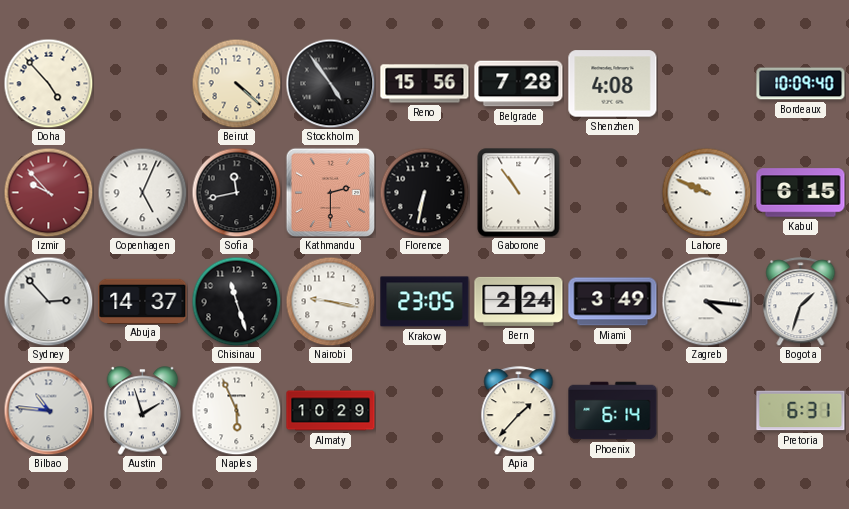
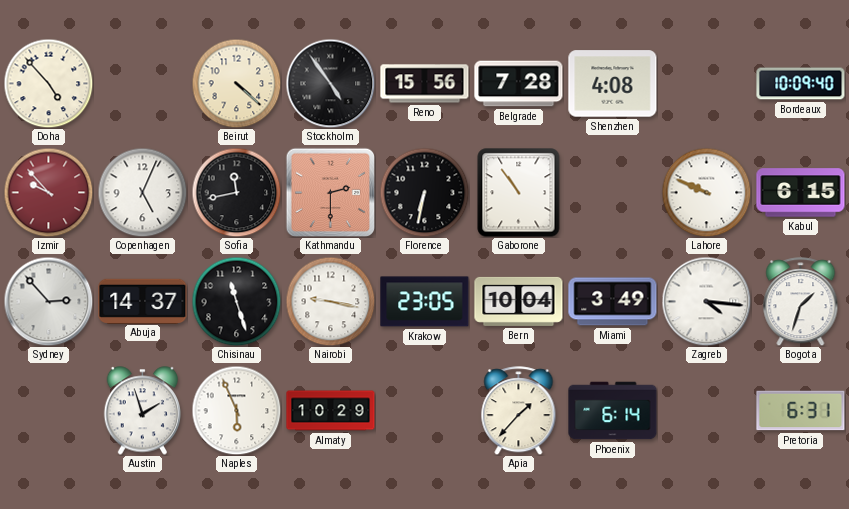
Bern: 2:24 -> 10:04
Bilbao: 10:46 -> none
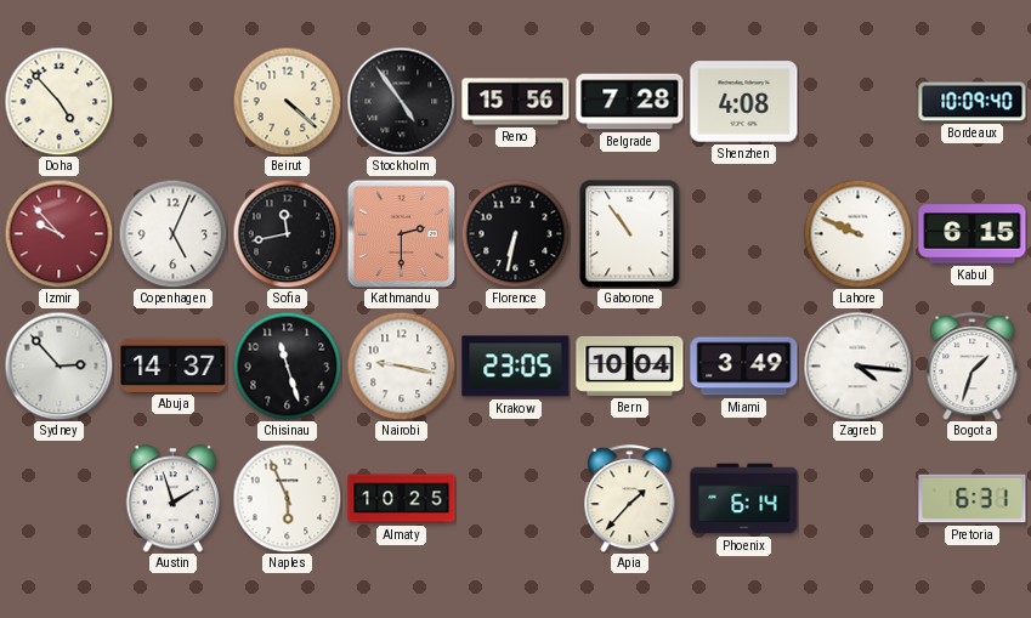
Almaty: 10:29 -> 10:25
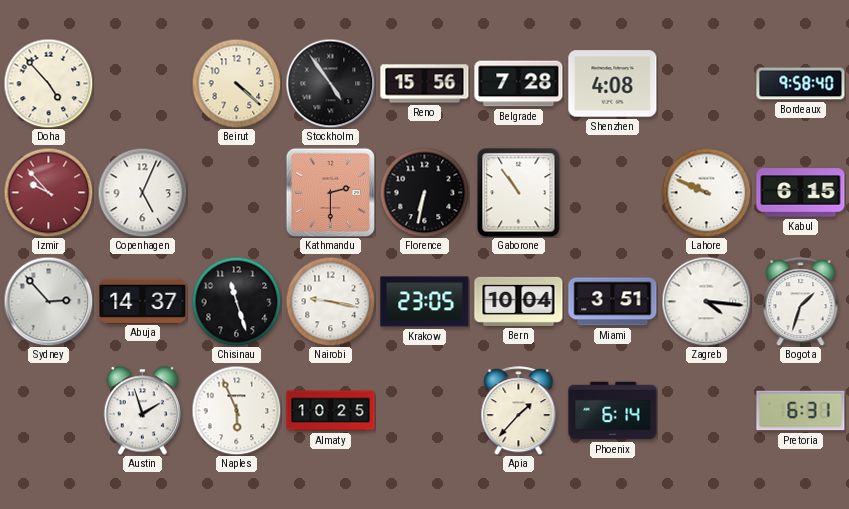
Bordeaux: 10:09 -> 9:58
Sofia: 11:43 -> none
Miami: 3:49 -> 3:51
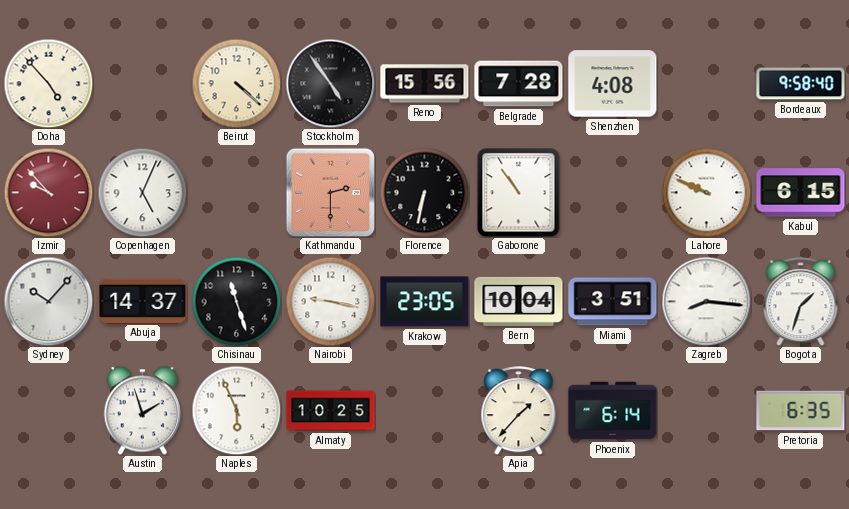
Sydney: 2:53 -> 10:07
Zagreb: 4:16 -> 8:16
Pretoria: 6:31 -> 6:35
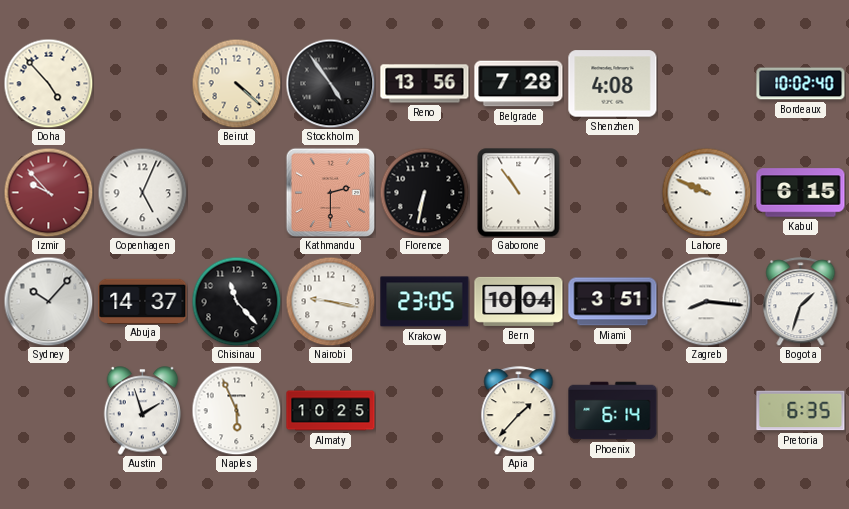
Reno: 15:56 -> 13:56
Bordeaux: 9:58 -> 10:02
Chisinau: 11:27 -> 11:23
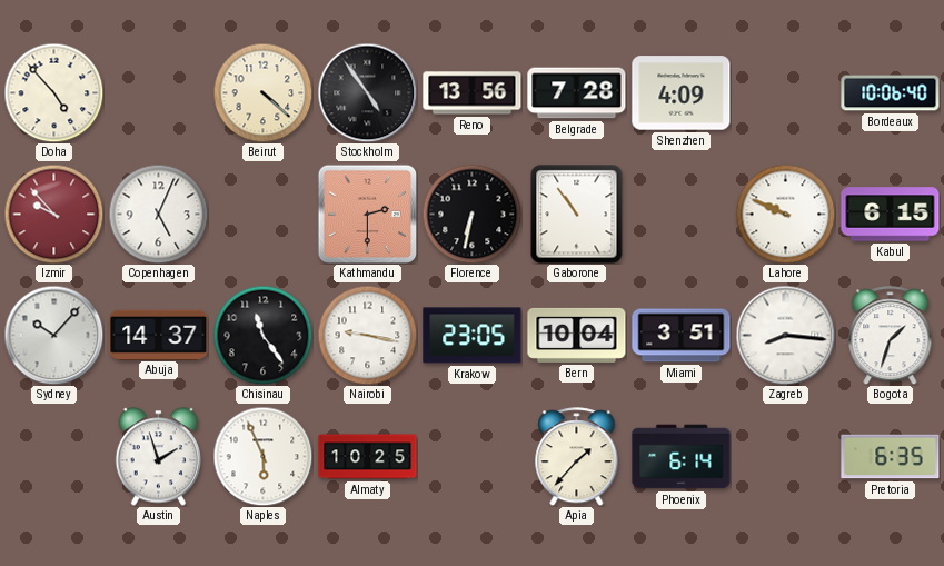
Shenzhen: 4:08 -> 4:09
Bordeaux: 10:02 -> 10:06
Chisinau: 11:23 -> 11:24
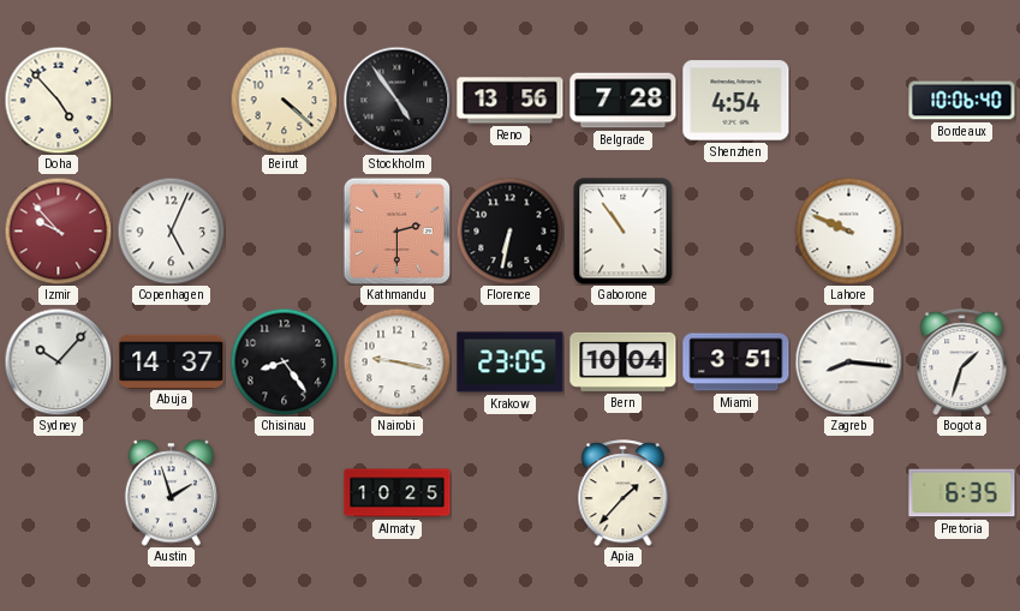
Shenzhen: 4:09 -> 4:54
Kabul: 6:15 -> none
Chisinau: 11:24 -> 8:24
Naples: 5:56 -> none
Phoenix: 6:14 -> none
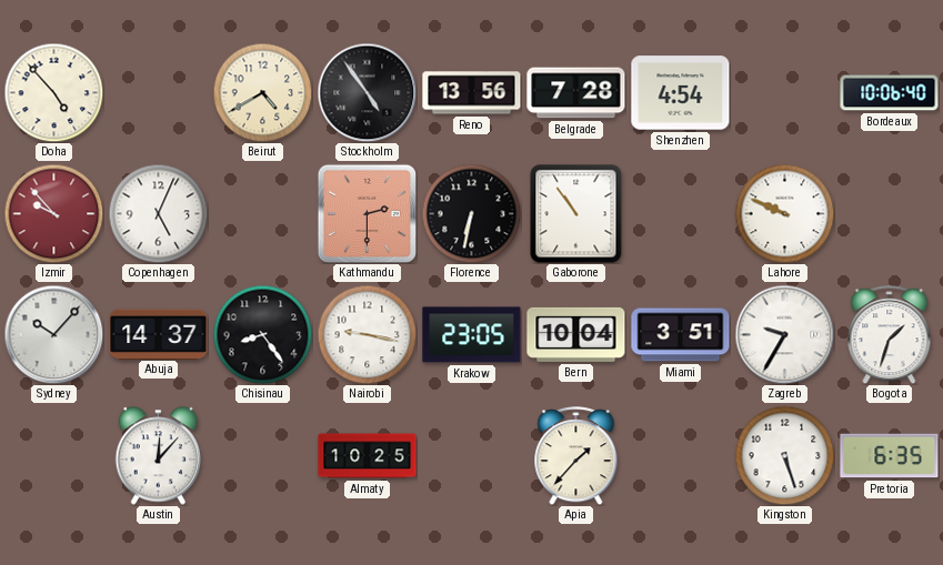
Beirut: 4:22 -> 4:40
Zagreb: 8:16 -> 9:35
Austin: 1:57 -> 12:07
Kingston: none -> 5:27
